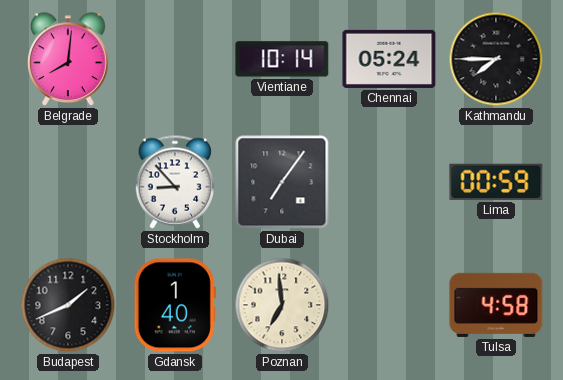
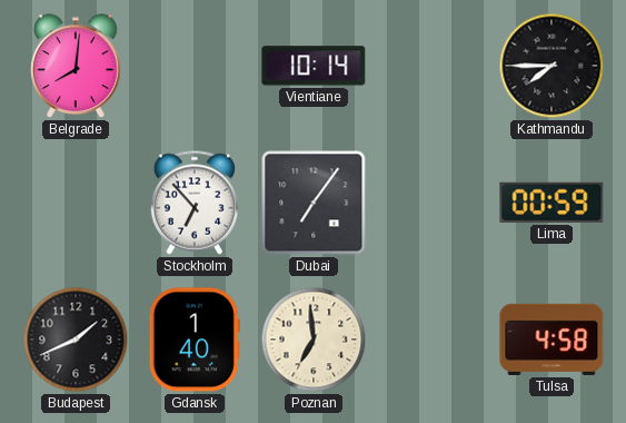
Chennai: 05:24 -> none
Stockholm: 8:53 -> 6:53
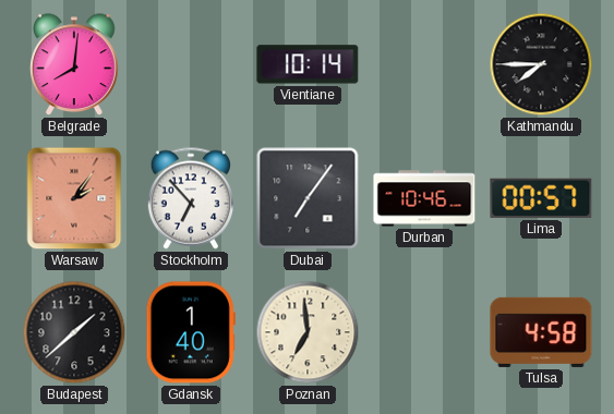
Warsaw: none -> 2:06
Durban: none -> 10:46
Lima: 00:59 -> 00:57
Budapest: 1:41 -> 1:38
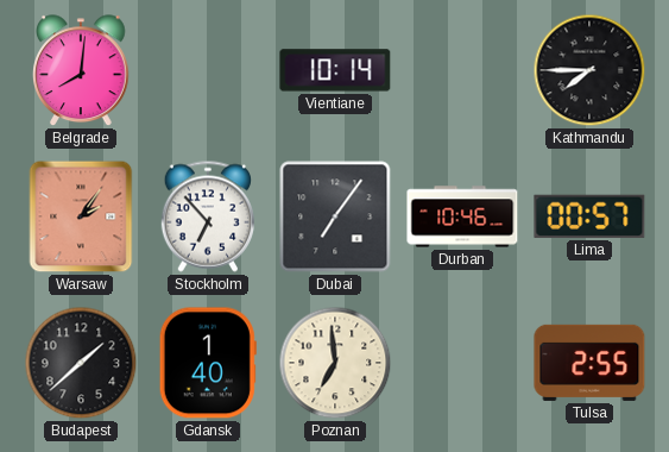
Tulsa: 4:58 -> 2:55
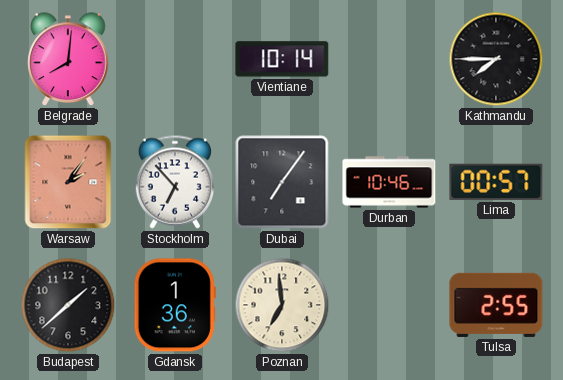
Gdansk: 1:40 -> 1:36
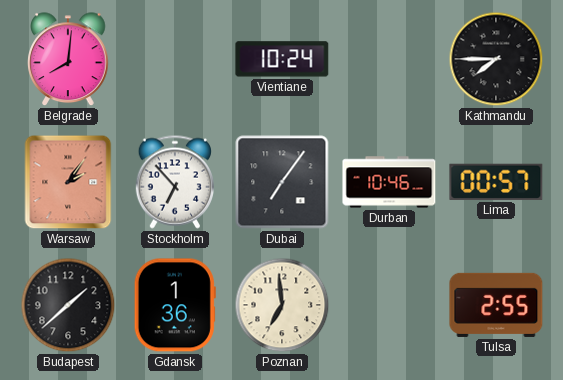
Vientiane: 10:14 -> 10:24
